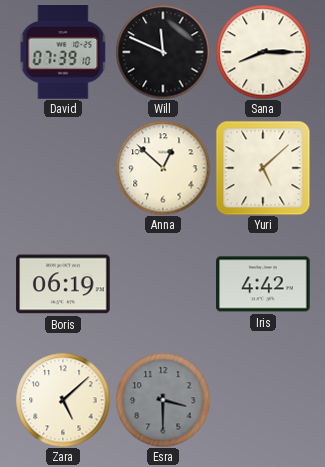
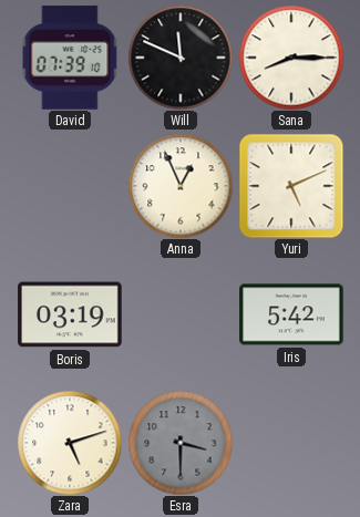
Anna: 12:52 -> 12:56
Yuri: 5:08 -> 5:11
Boris: 06:19 -> 03:19
Iris: 4:42 -> 5:42
Zara: 5:08 -> 5:12
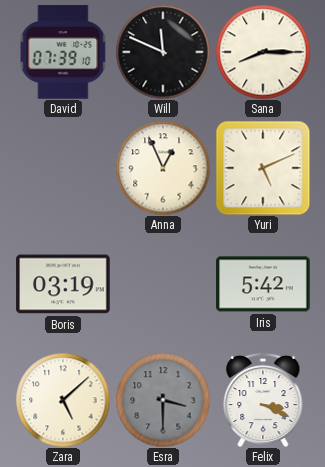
Zara: 5:12 -> 5:08
Felix: none -> 3:19
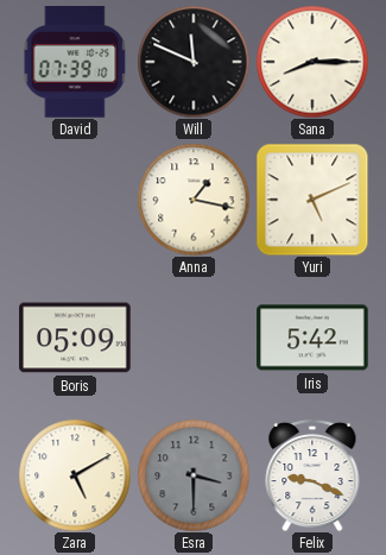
Anna: 12:56 -> 1:17
Boris: 03:19 -> 05:09
Zara: 5:08 -> 5:10
Felix: 3:19 -> 9:19
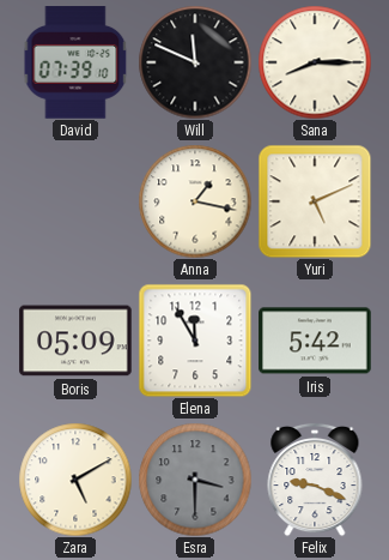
Elena: none -> 11:55
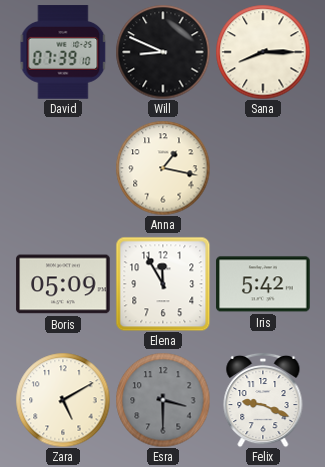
Will: 11:49 -> 8:49
Yuri: 5:11 -> none
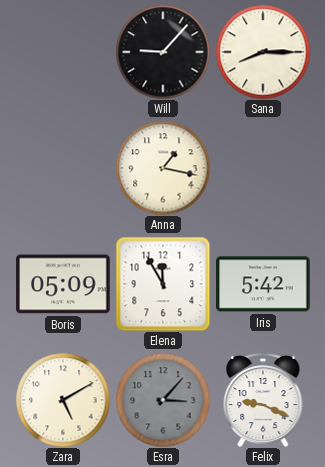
David: 07:39 -> none
Will: 8:49 -> 9:07
Esra: 3:30 -> 3:07
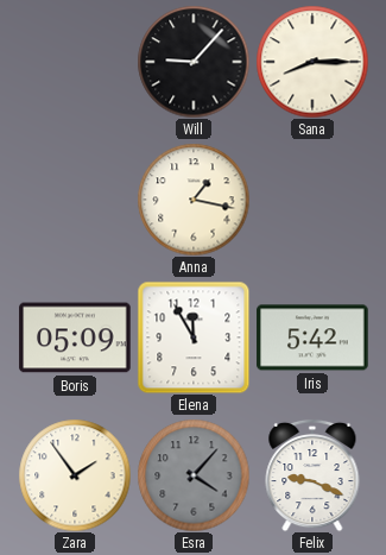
Zara: 5:10 -> 1:54
Esra: 3:07 -> 4:07
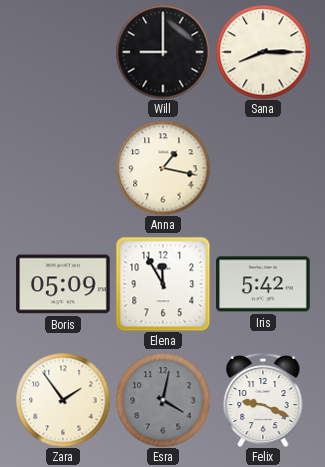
Will: 9:07 -> 9:00
Esra: 4:07 -> 4:02
